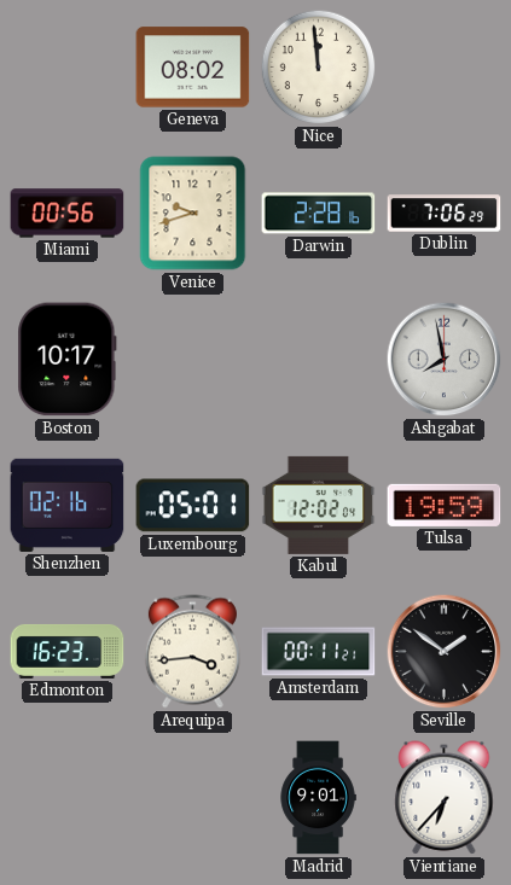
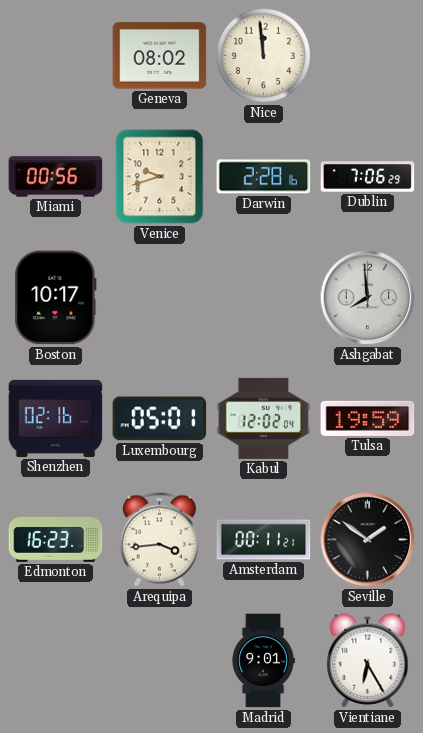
Ashgabat: 7:58 -> 7:59
Vientiane: 6:37 -> 6:25
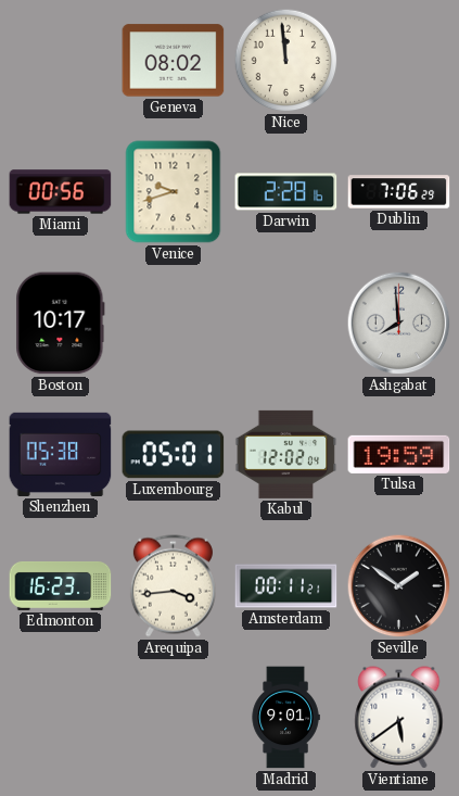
Shenzhen: 02:16 -> 05:38
Vientiane: 6:25 -> 5:39
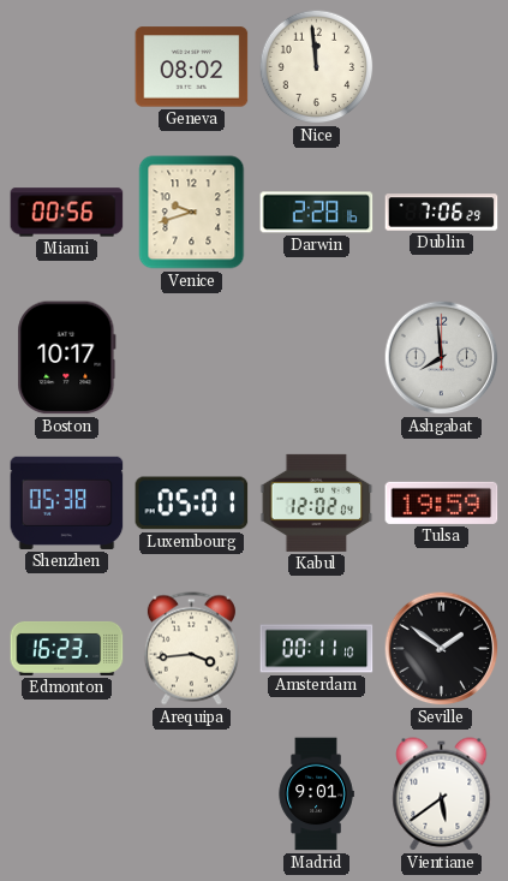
Amsterdam: 00:11:21 -> 00:11:10
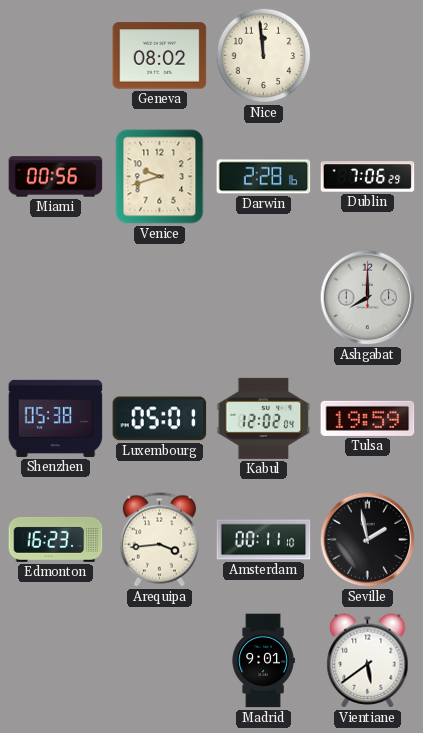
Boston: 10:17 -> none
Ashgabat: 7:59 -> 8:00
Seville: 1:51 -> 1:58
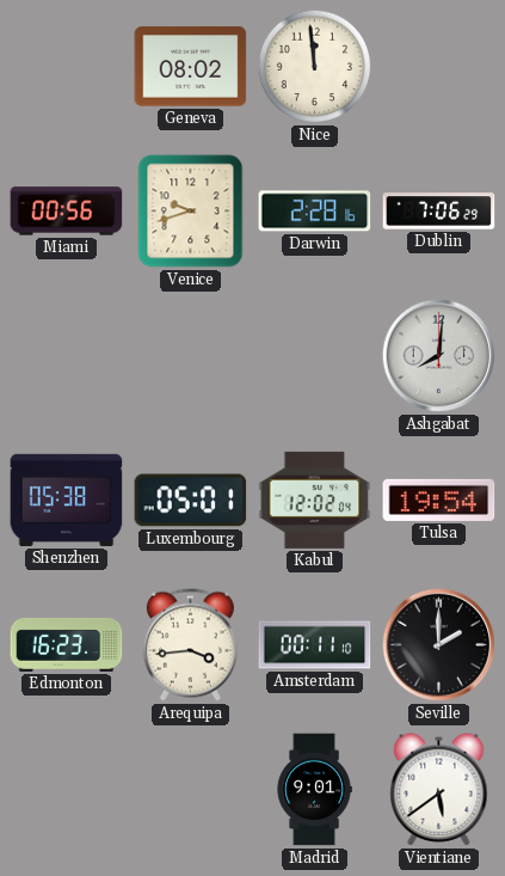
Ashgabat: 8:00 -> 8:01
Tulsa: 19:59 -> 19:54
Seville: 1:58 -> 2:00
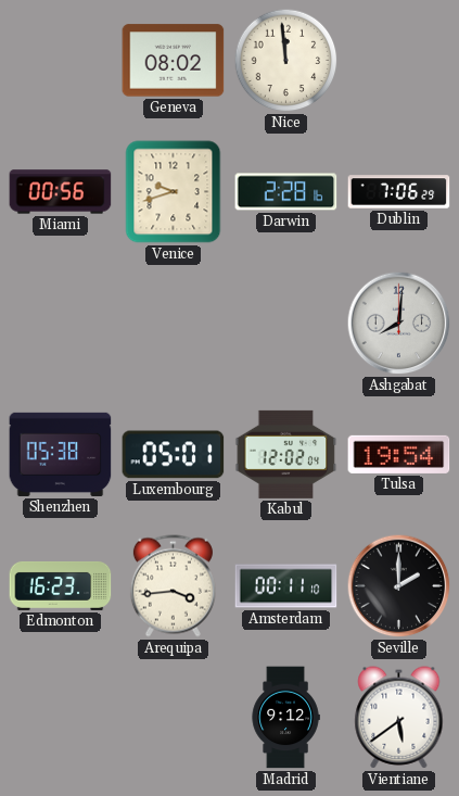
Madrid: 9:01 -> 9:12
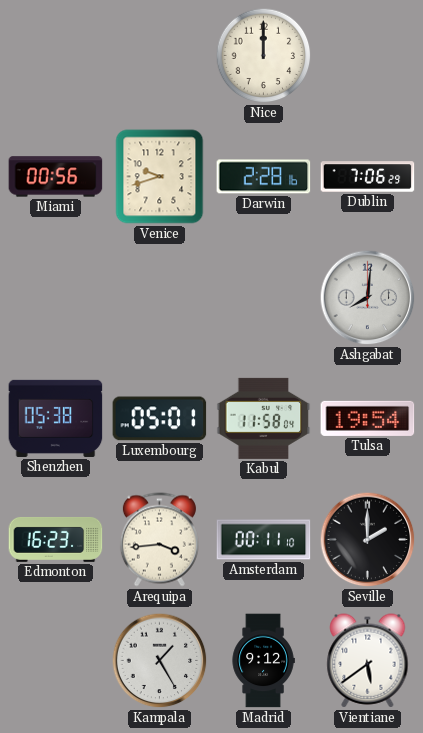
Geneva: 08:02 -> none
Nice: 11:59 -> 12:00
Kabul: 12:02 -> 11:58
Kampala: none -> 1:25
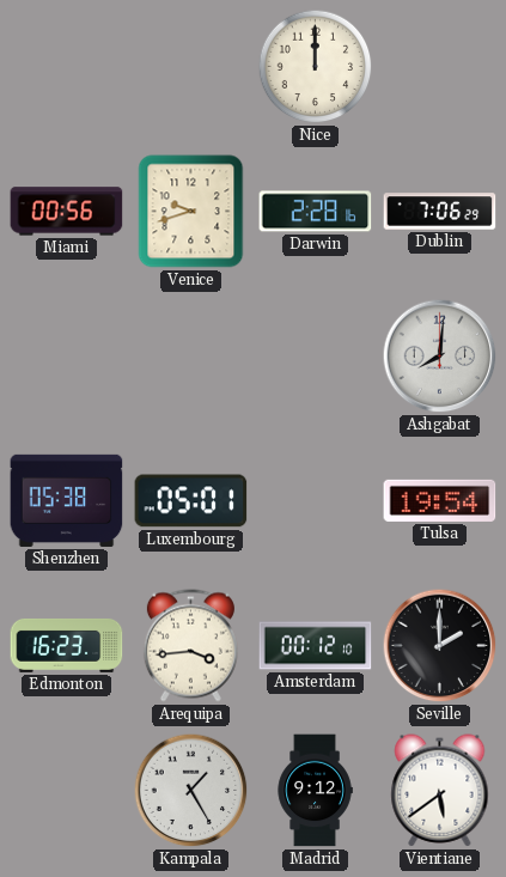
Kabul: 11:58 -> none
Amsterdam: 00:11 -> 00:12
